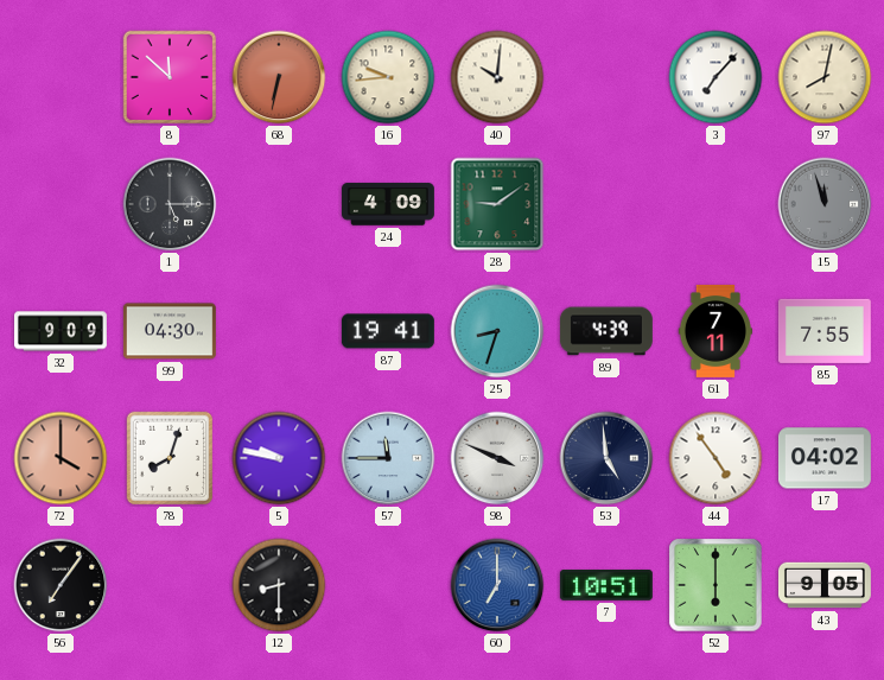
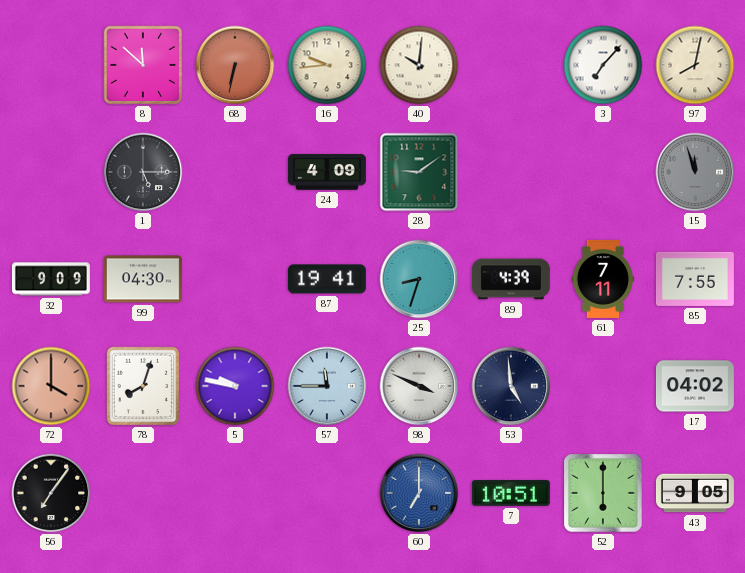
44: 4:54 -> none
12: 8:30 -> none
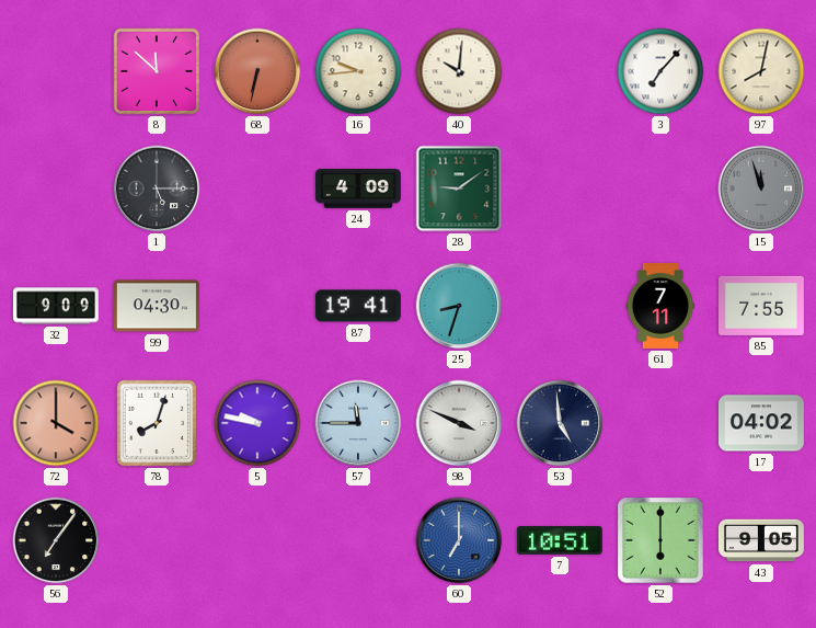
89: 4:39 -> none
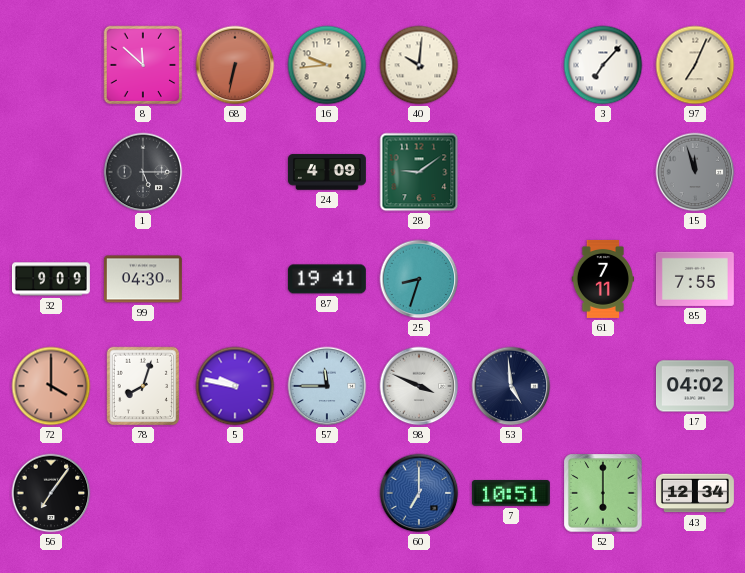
97: 8:02 -> 7:04
43: 9:05 -> 12:34
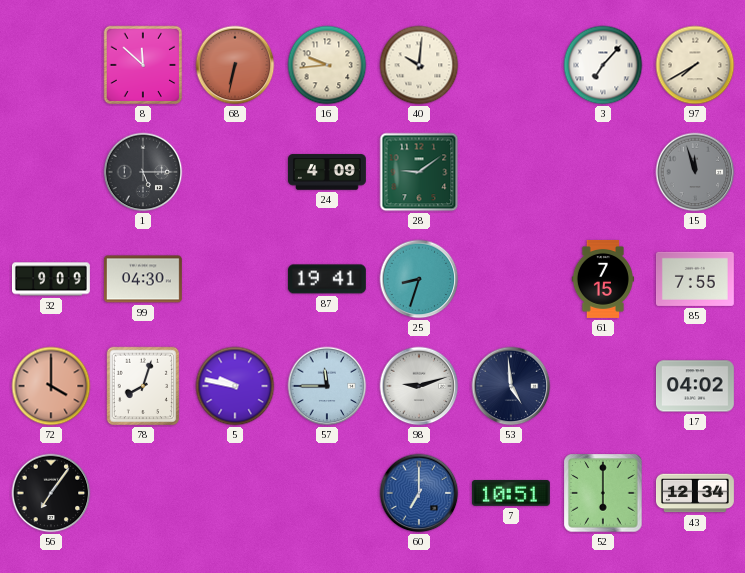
97: 7:04 -> 7:40
61: 7:11 -> 7:15
98: 3:49 -> 9:12
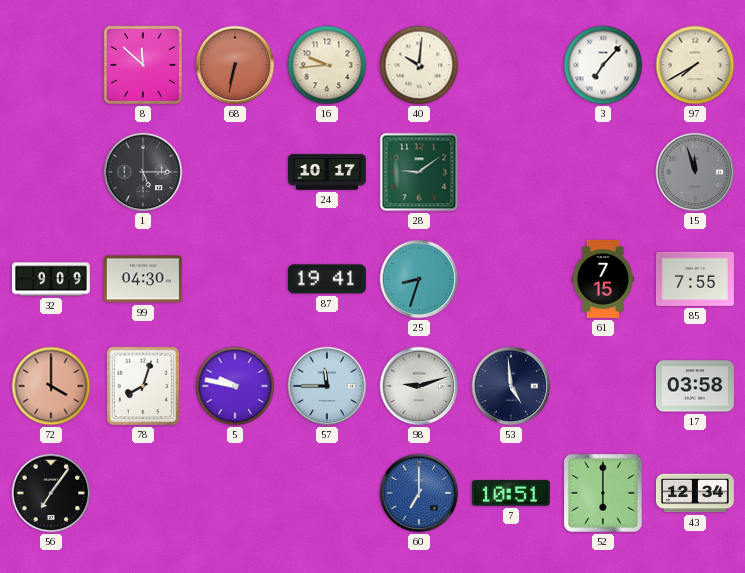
24: 4:09 -> 10:17
17: 04:02 -> 03:58
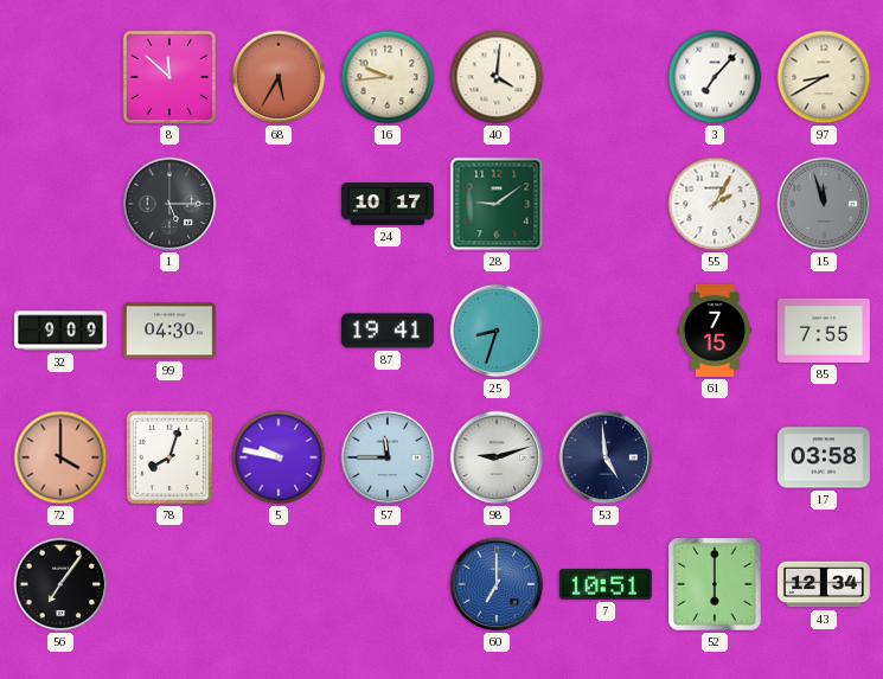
68: 6:32 -> 5:35
40: 10:01 -> 4:01
97: 7:40 -> 8:40
55: none -> 2:05
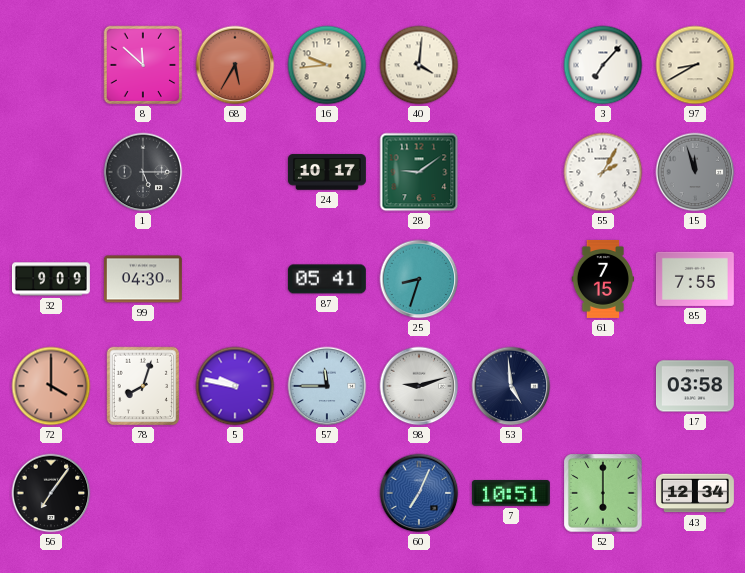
87: 19:41 -> 05:41
60: 7:00 -> 7:04
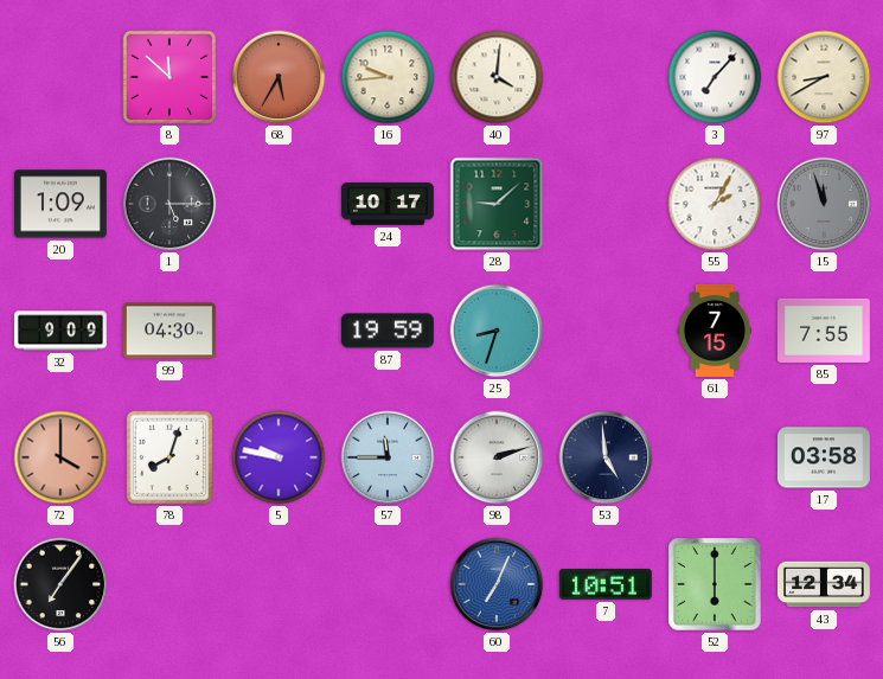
20: none -> 1:09
28: 9:09 -> 9:08
87: 05:41 -> 19:59
98: 9:12 -> 2:12
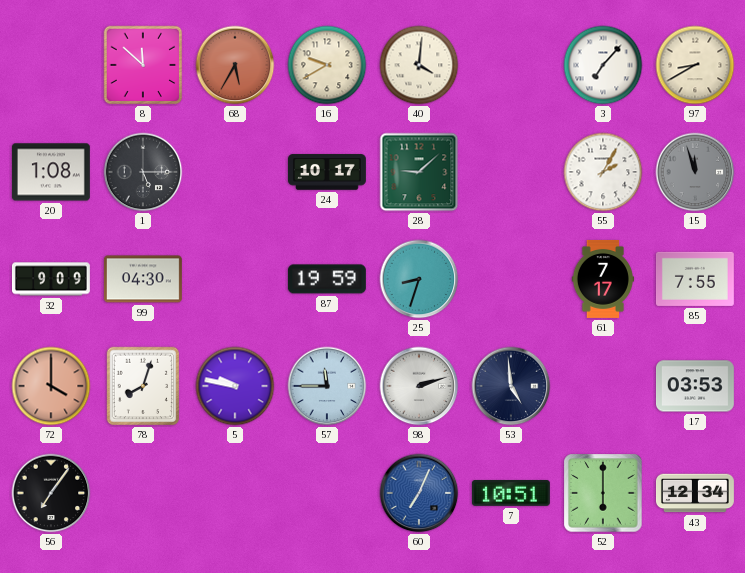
16: 9:44 -> 9:40
20: 1:09 -> 1:08
61: 7:15 -> 7:17
17: 03:58 -> 03:53
